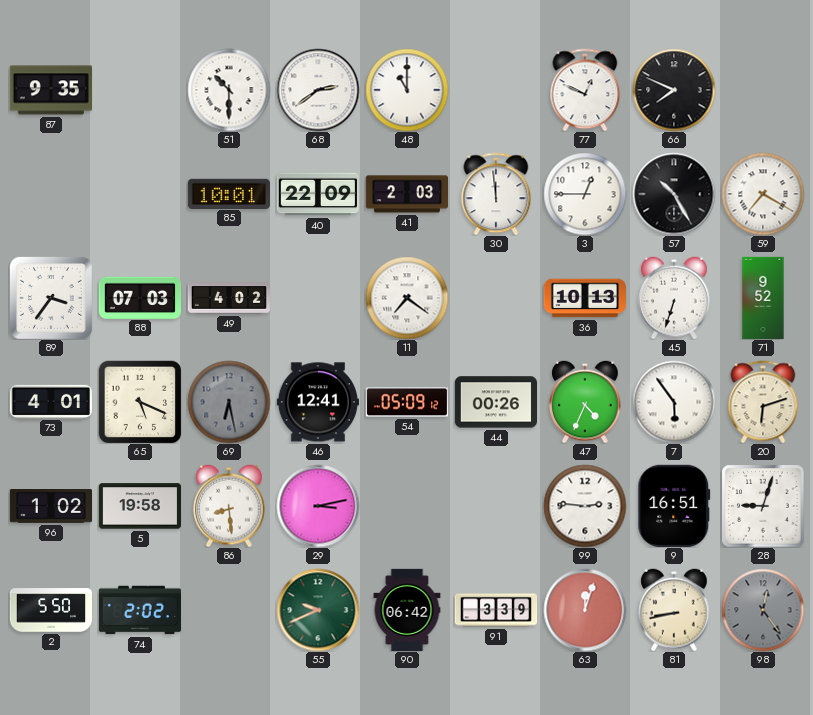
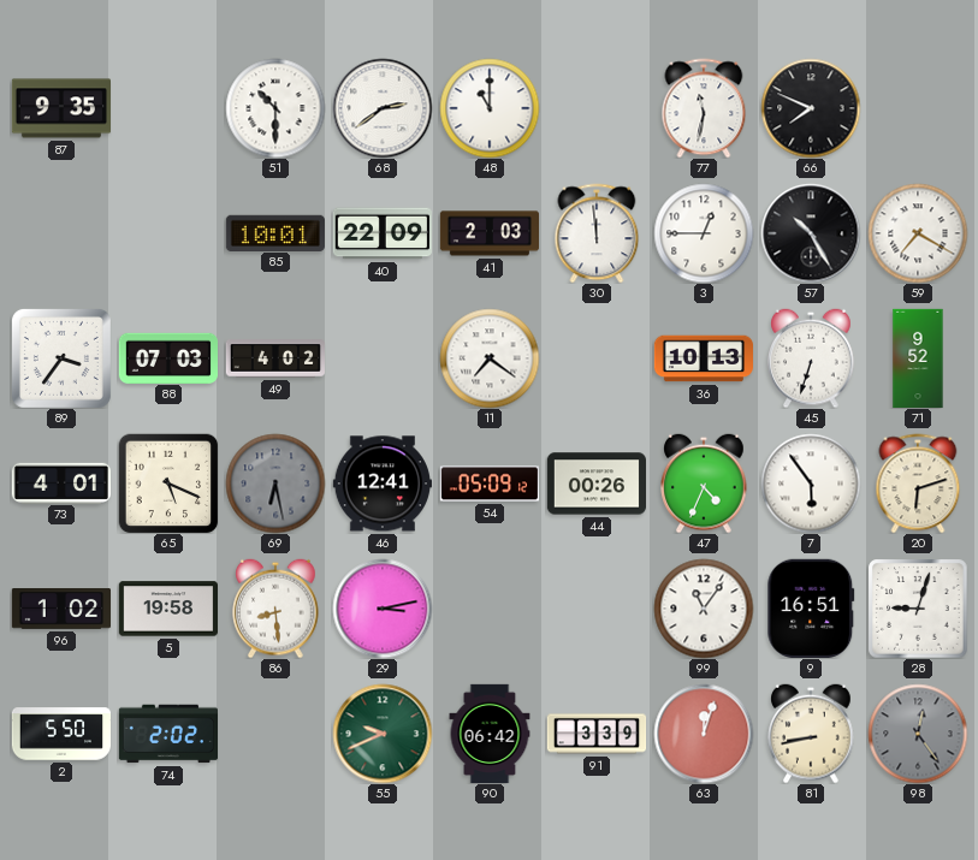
77: 12:49 -> 11:32
99: 2:46 -> 11:06
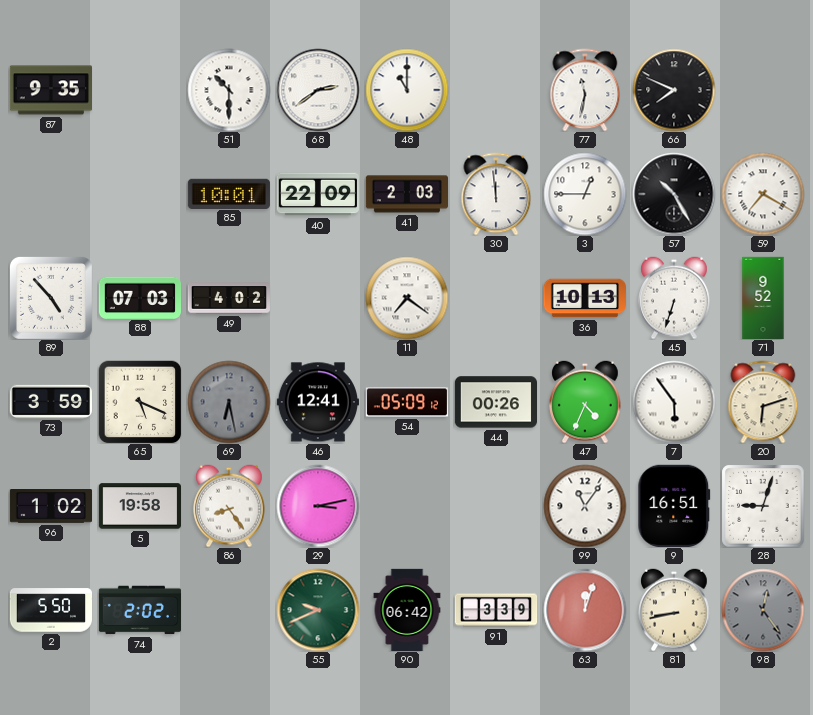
89: 3:36 -> 4:53
73: 4:01 -> 3:59
86: 8:29 -> 8:24
